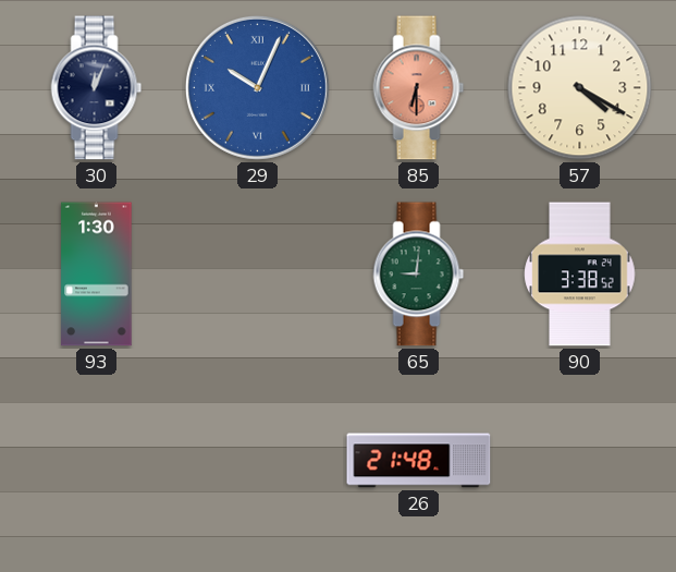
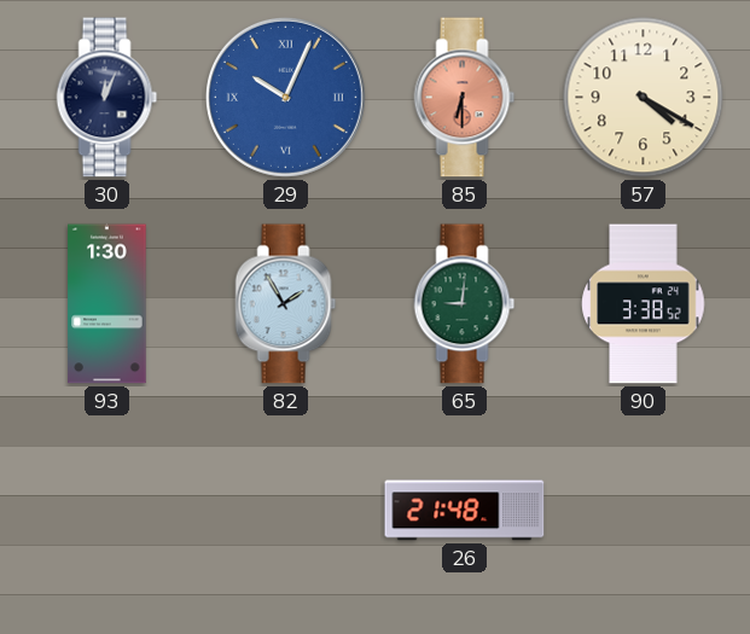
82: none -> 1:55
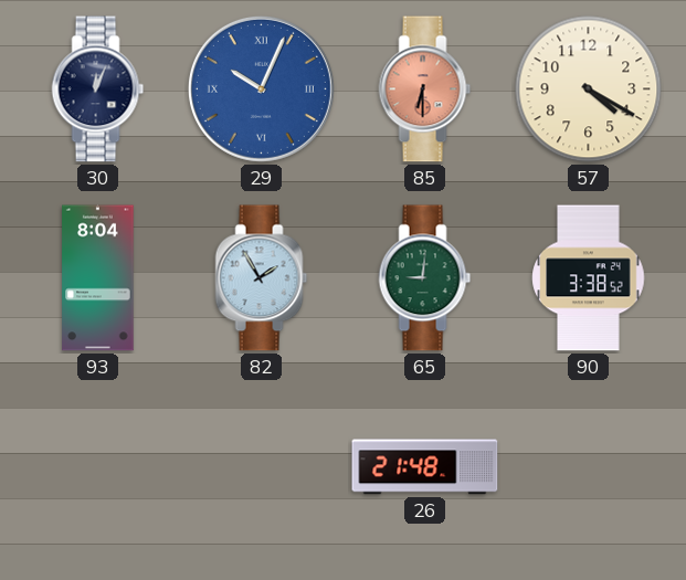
93: 1:30 -> 8:04
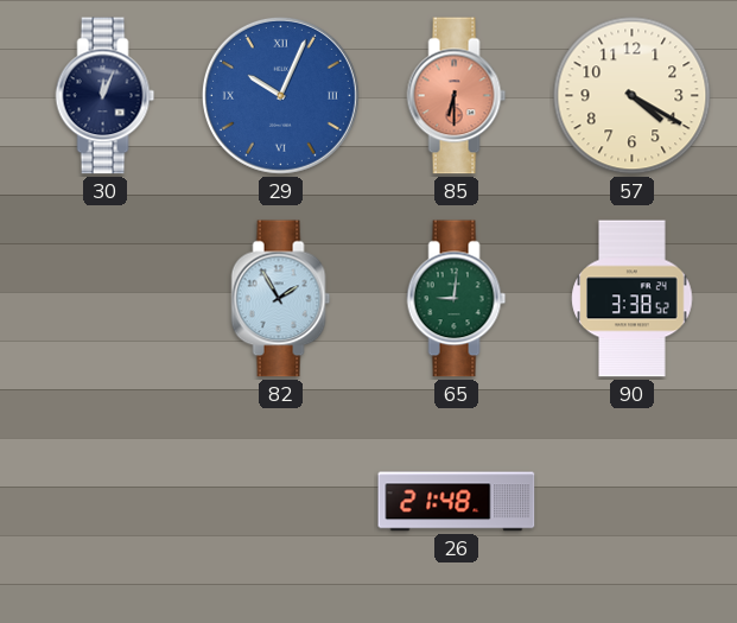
93: 8:04 -> none
